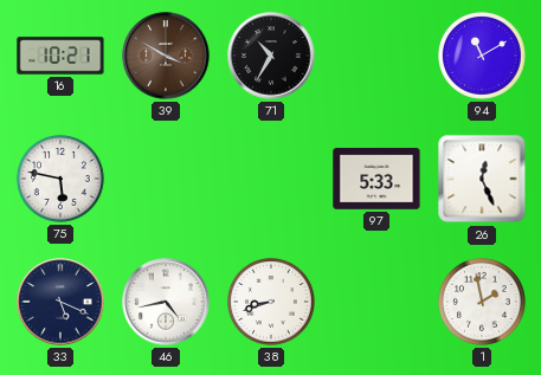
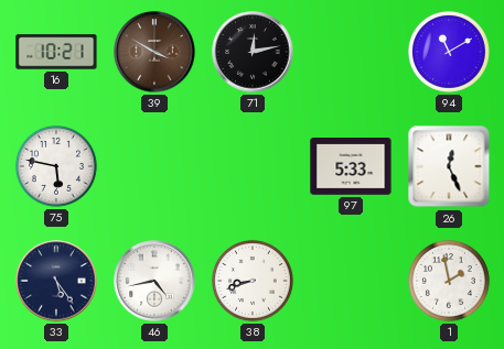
71: 10:35 -> 12:13
33: 5:19 -> 5:24
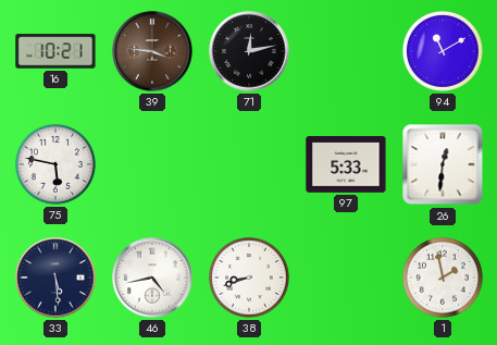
39: 3:50 -> 3:46
26: 12:26 -> 12:31
33: 5:24 -> 5:29
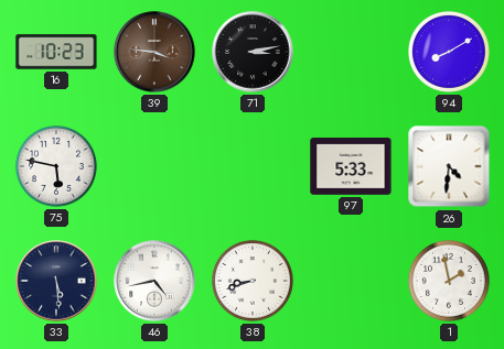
16: 10:21 -> 10:23
71: 12:13 -> 3:13
94: 11:10 -> 8:10
26: 12:31 -> 4:31
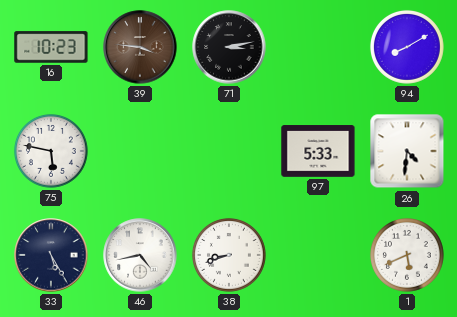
33: 5:29 -> 5:25
1: 1:58 -> 5:41
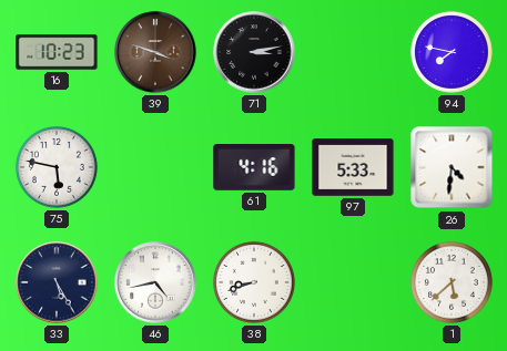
39: 3:46 -> 3:48
94: 8:10 -> 7:47
61: none -> 4:16
1: 5:41 -> 5:38
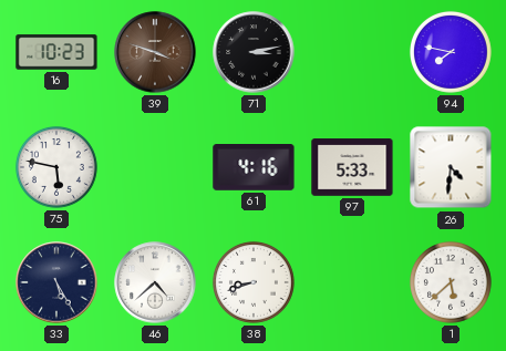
46: 4:43 -> 4:38
